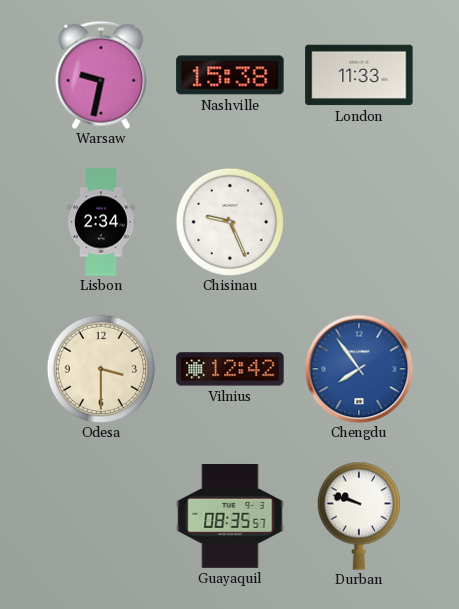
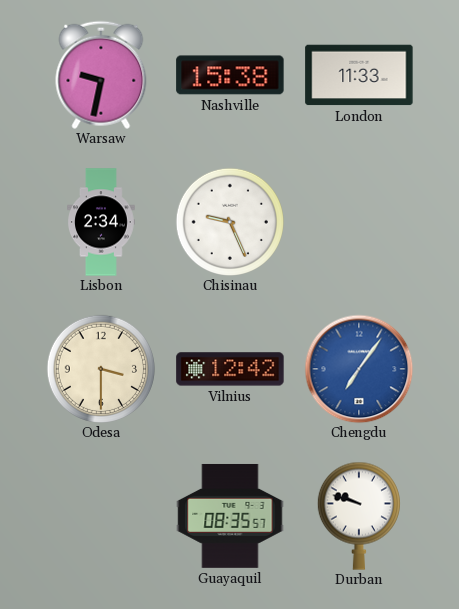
Chengdu: 7:54 -> 7:06
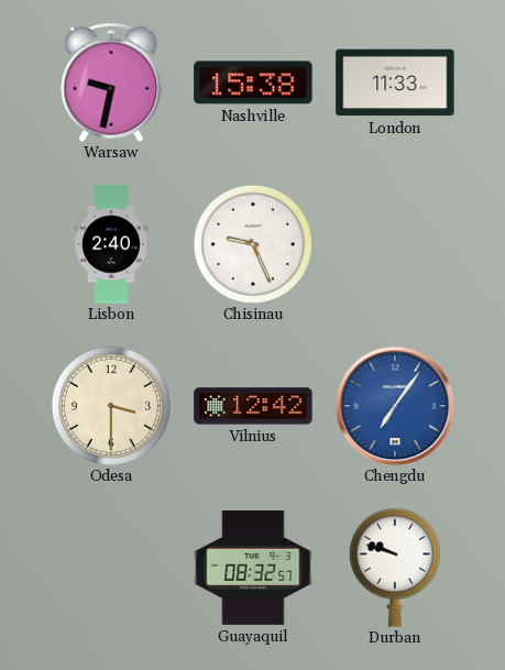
Lisbon: 2:34 -> 2:40
Guayaquil: 08:35 -> 08:32
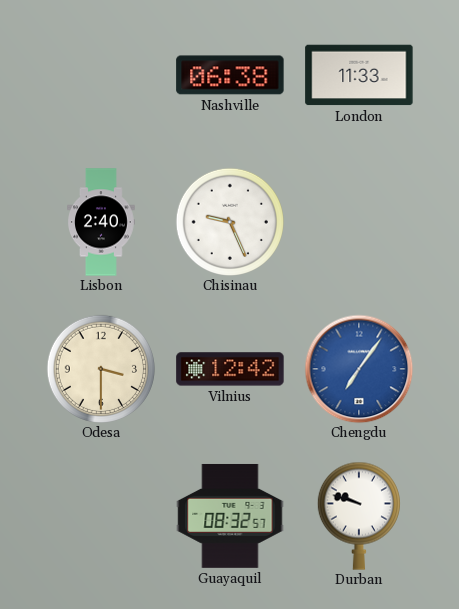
Warsaw: 9:32 -> none
Nashville: 15:38 -> 06:38
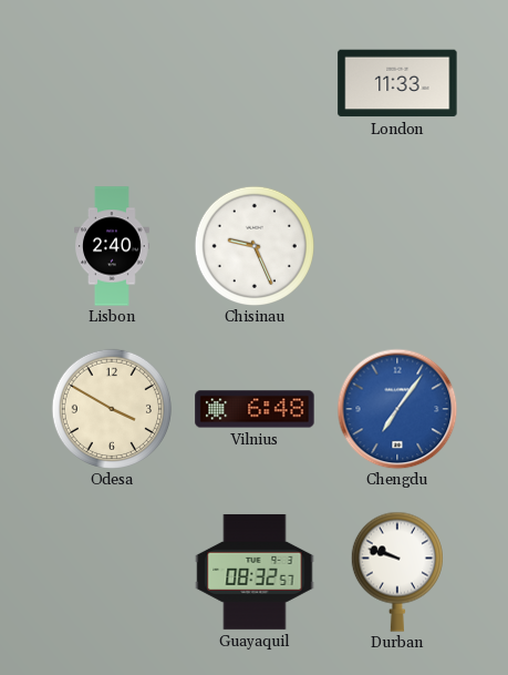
Nashville: 06:38 -> none
Odesa: 3:30 -> 3:50
Vilnius: 12:42 -> 6:48
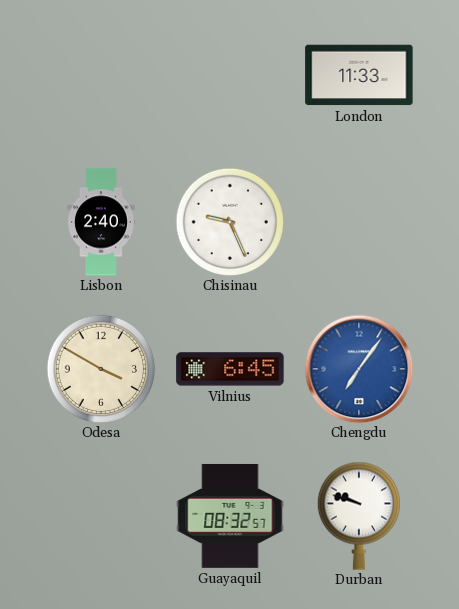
Vilnius: 6:48 -> 6:45
